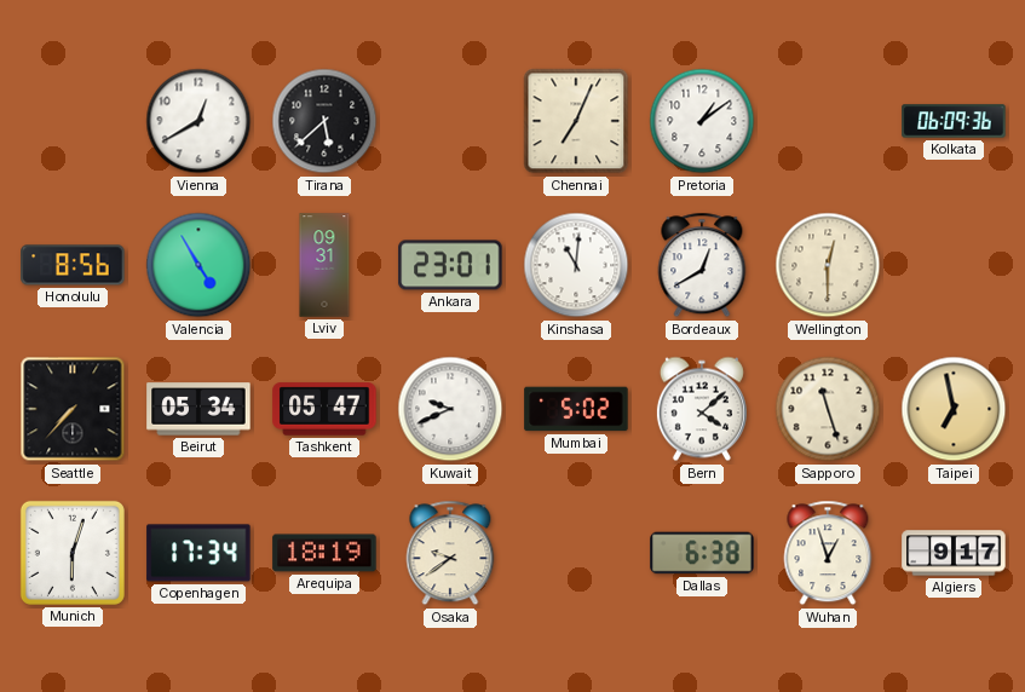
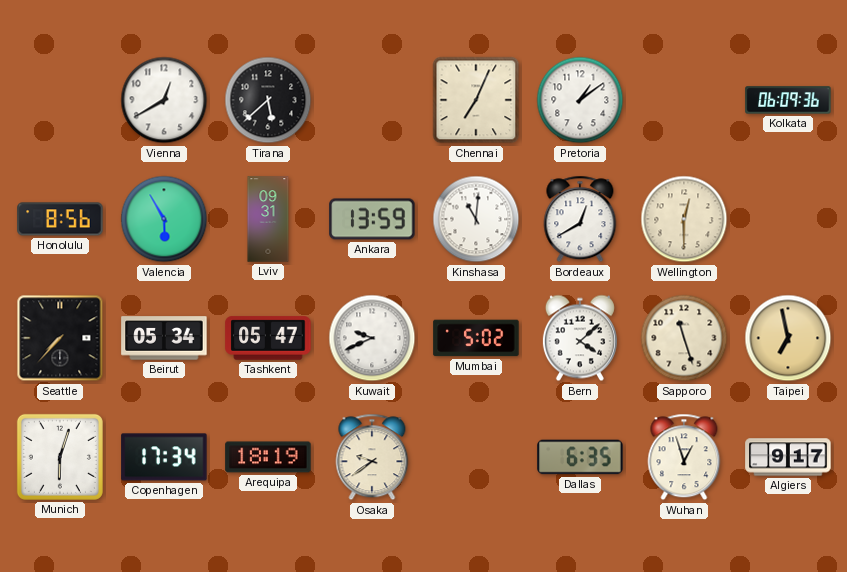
Valencia: 4:55 -> 5:55
Ankara: 23:01 -> 13:59
Dallas: 6:38 -> 6:35
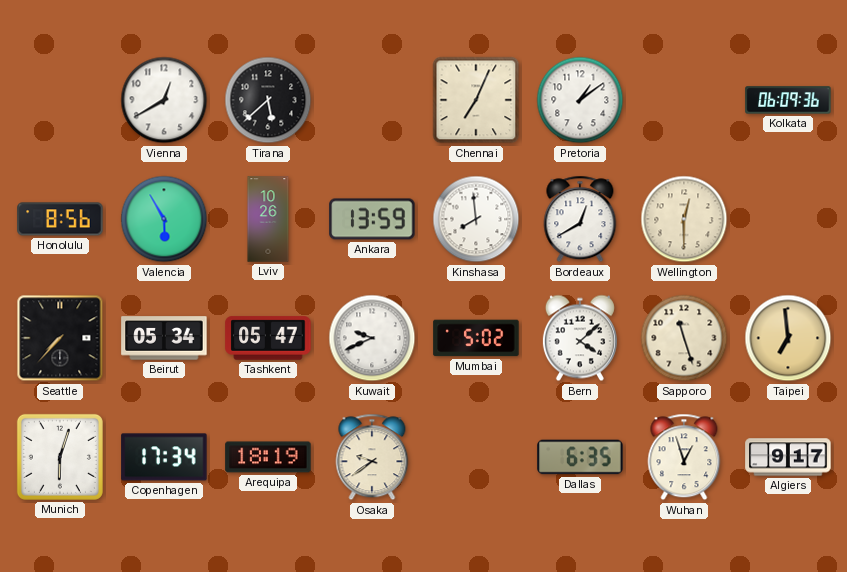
Lviv: 09:31 -> 10:26
Kinshasa: 11:01 -> 7:59
Taipei: 6:58 -> 6:59
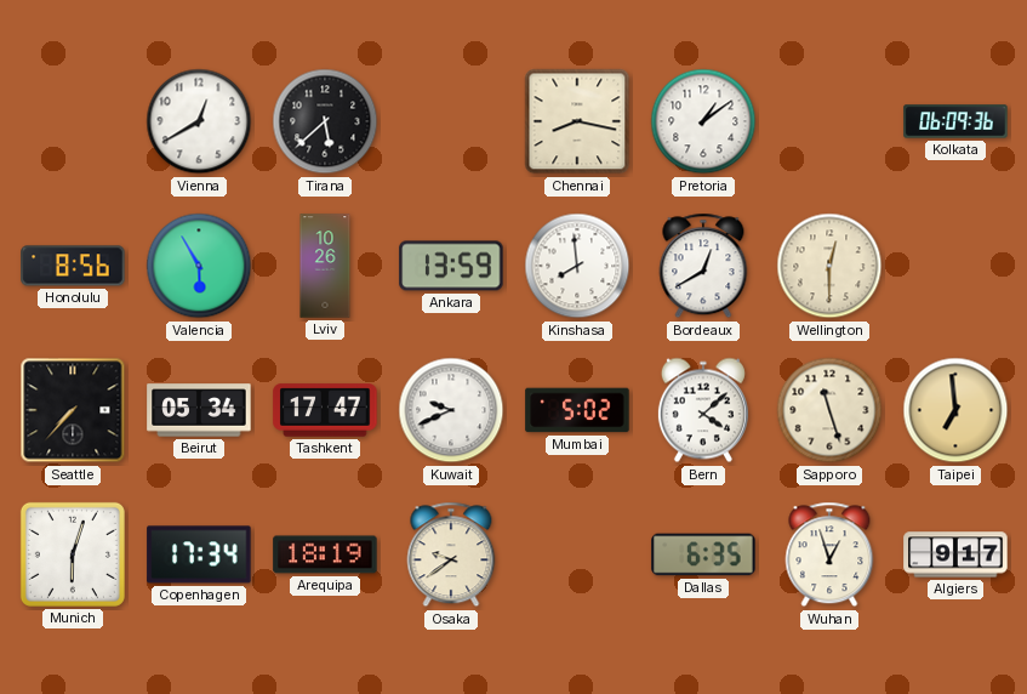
Chennai: 7:04 -> 8:17
Tashkent: 05:47 -> 17:47
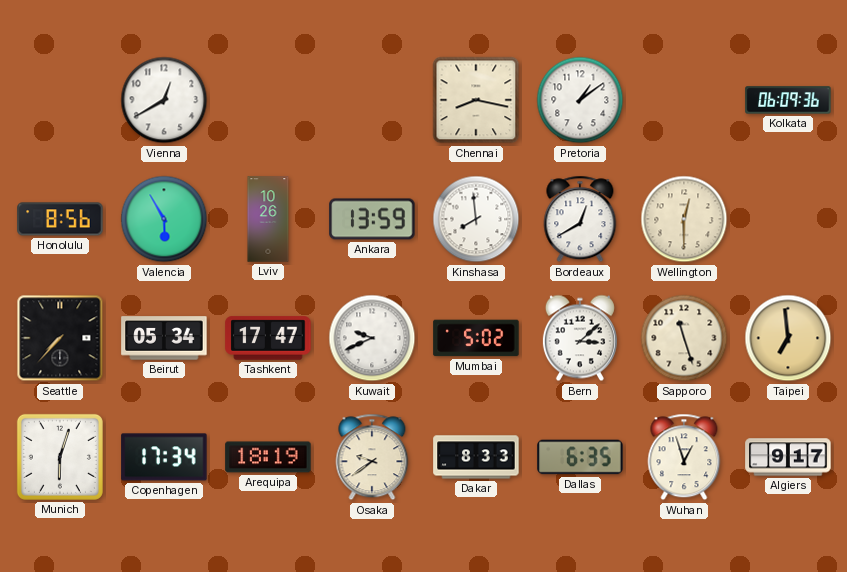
Tirana: 5:38 -> none
Bern: 4:08 -> 3:08
Dakar: none -> 8:33
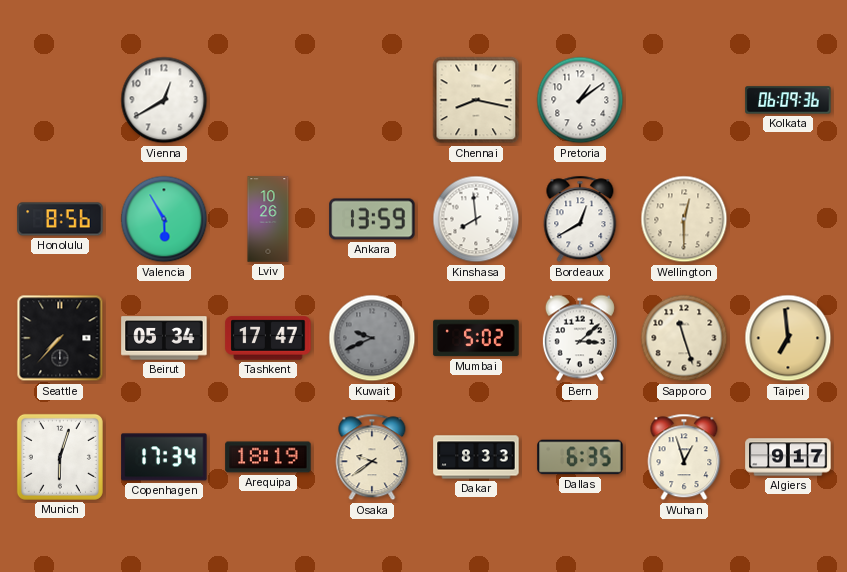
Kuwait dial: white -> grey
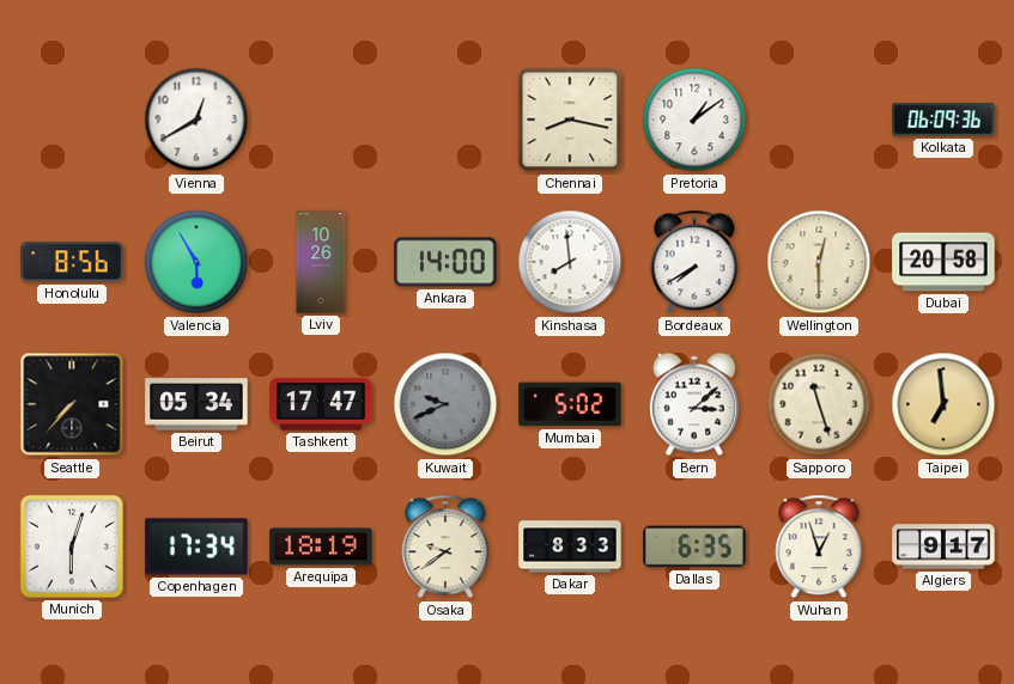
Ankara: 13:59 -> 14:00
Bordeaux: 12:40 -> 7:40
Dubai: none -> 20:58
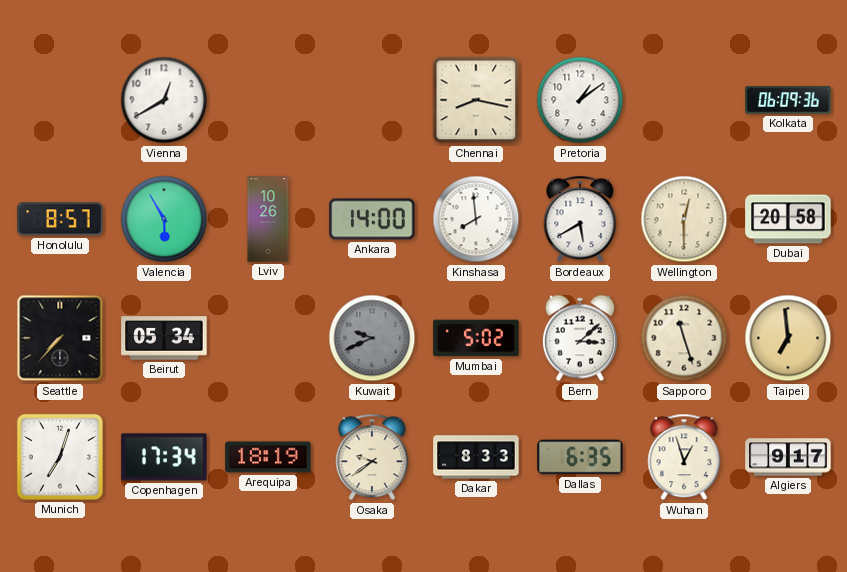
Honolulu: 8:56 -> 8:57
Bordeaux: 7:40 -> 5:40
Tashkent: 17:47 -> none
Munich: 6:03 -> 7:03
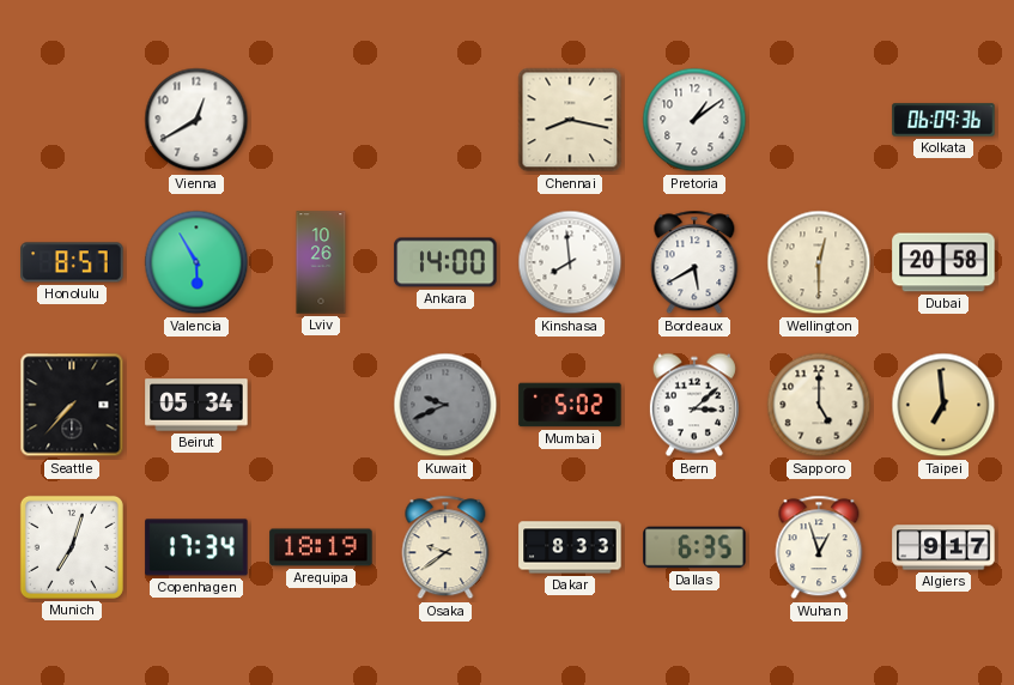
Sapporo: 11:27 -> 5:00
